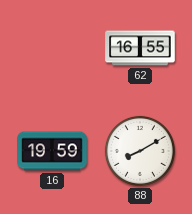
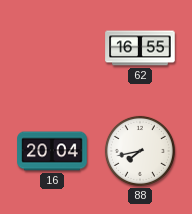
16: 19:59 -> 20:04
88: 8:10 -> 7:43
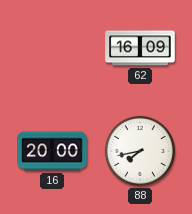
62: 16:55 -> 16:09
16: 20:04 -> 20:00
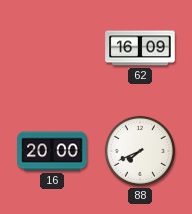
88: 7:43 -> 7:41
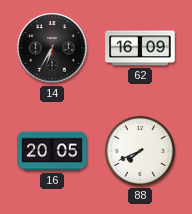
14: none -> 6:35
16: 20:00 -> 20:05
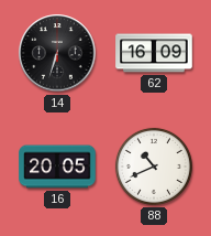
14: 6:35 -> 6:33
88: 7:41 -> 10:41
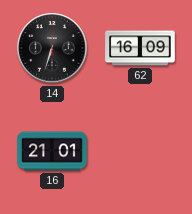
16: 20:05 -> 21:01
88: 10:41 -> none
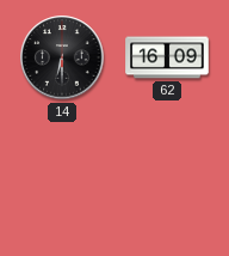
14: 6:33 -> 6:30
16: 21:01 -> none
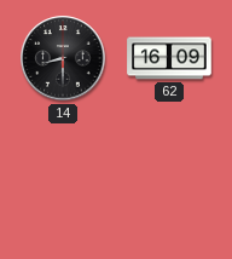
14: 6:30 -> 8:30
